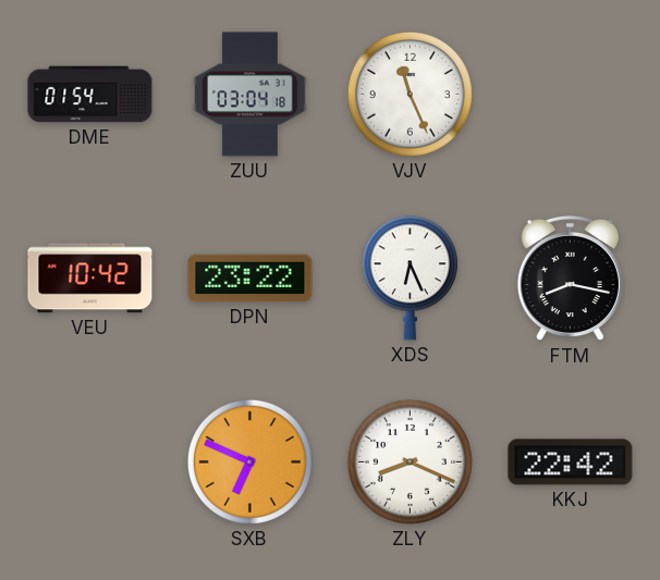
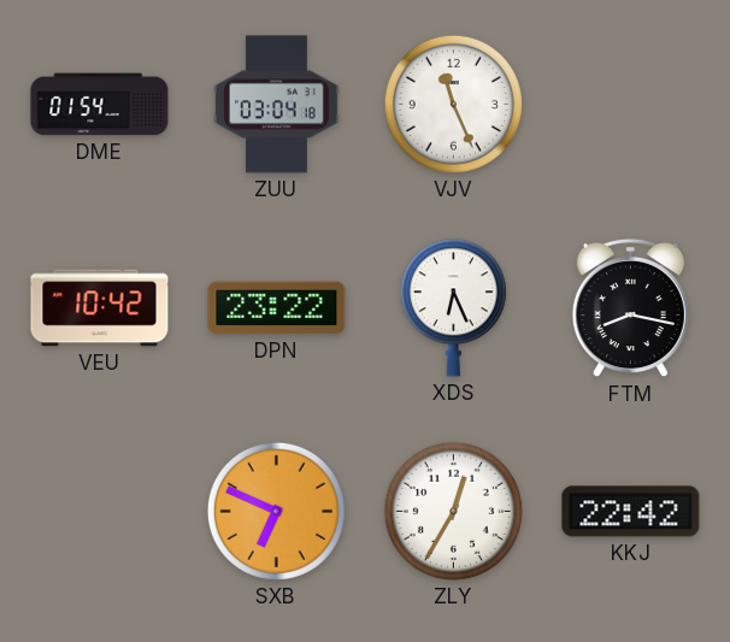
ZLY: 8:19 -> 12:35
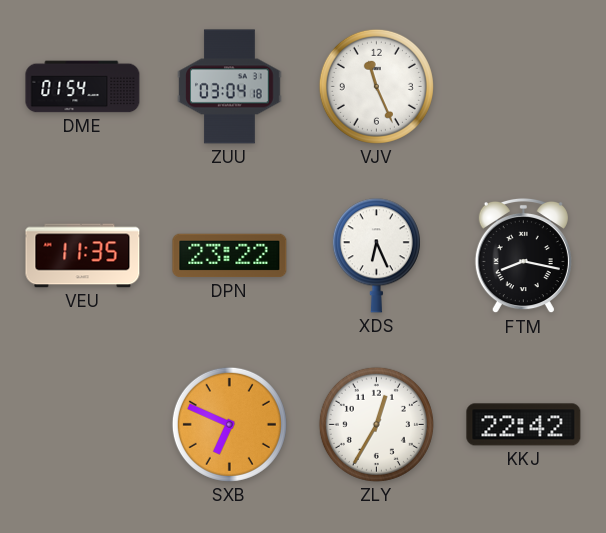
VEU: 10:42 -> 11:35
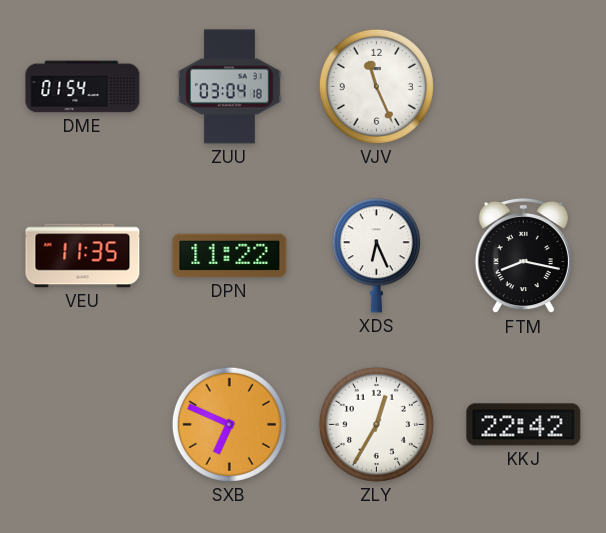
DPN: 23:22 -> 11:22
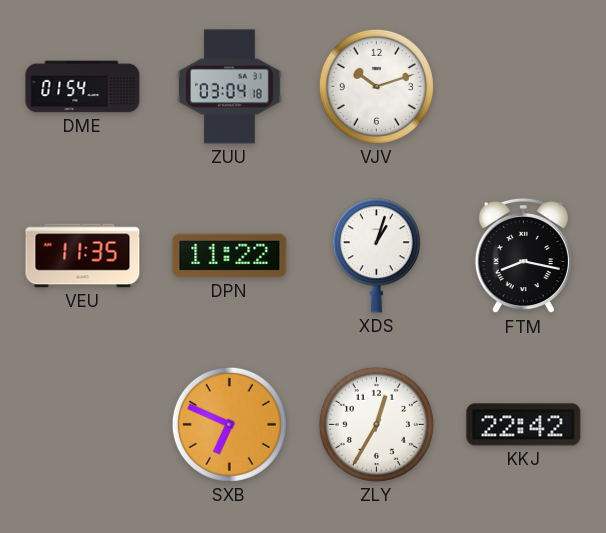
VJV: 11:26 -> 10:12
XDS: 6:26 -> 1:03
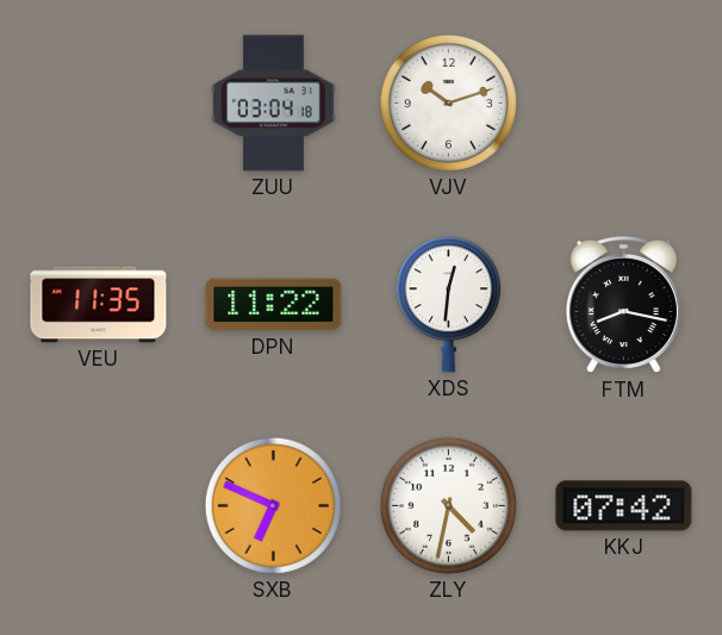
DME: 01:54 -> none
XDS: 1:03 -> 12:31
ZLY: 12:35 -> 4:32
KKJ: 22:42 -> 07:42
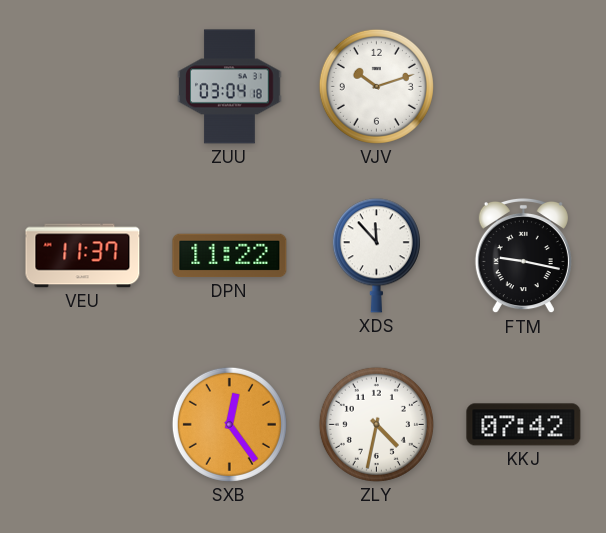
VEU: 11:35 -> 11:37
XDS: 12:31 -> 11:53
FTM: 8:17 -> 9:17
SXB: 6:49 -> 12:24
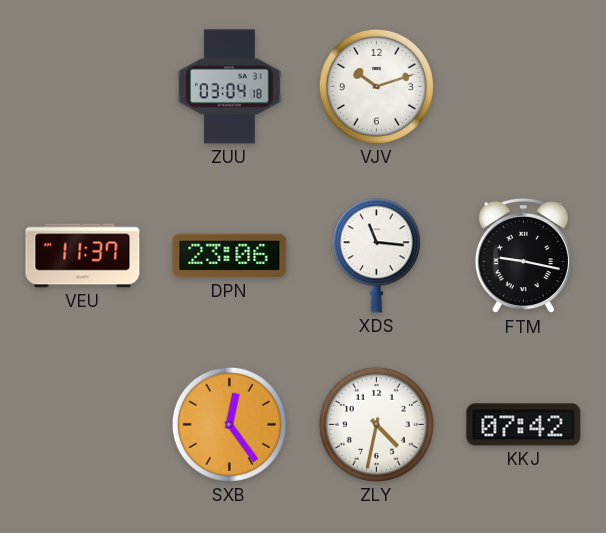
DPN: 11:22 -> 23:06
XDS: 11:53 -> 11:16
